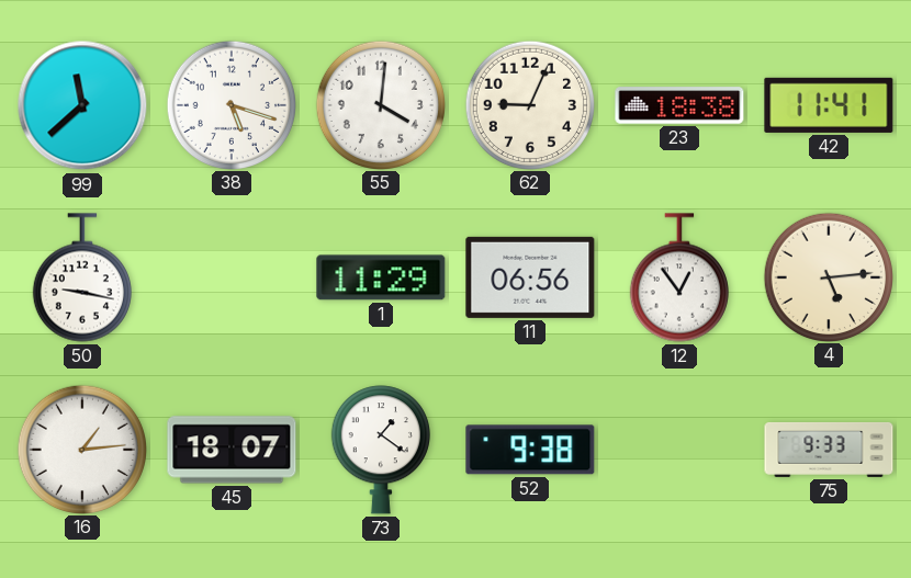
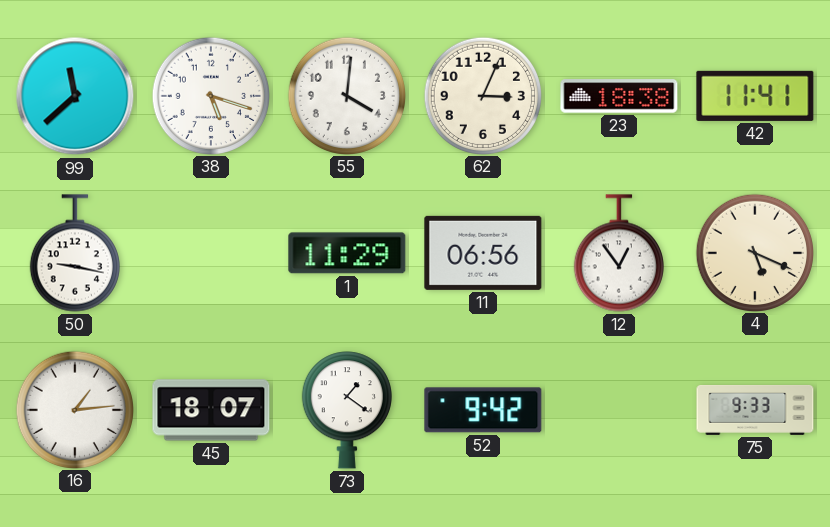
62: 9:04 -> 3:04
4: 5:14 -> 5:19
52: 9:38 -> 9:42
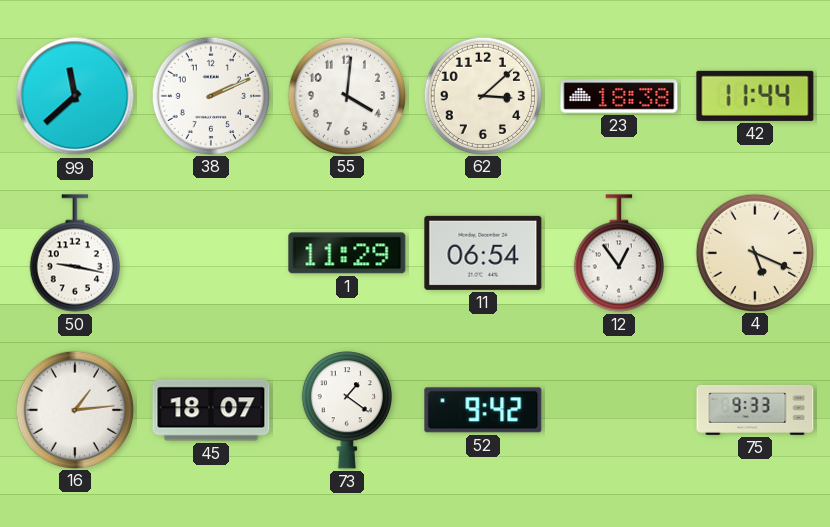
38: 5:18 -> 2:11
62: 3:04 -> 3:08
42: 11:41 -> 11:44
11: 06:56 -> 06:54
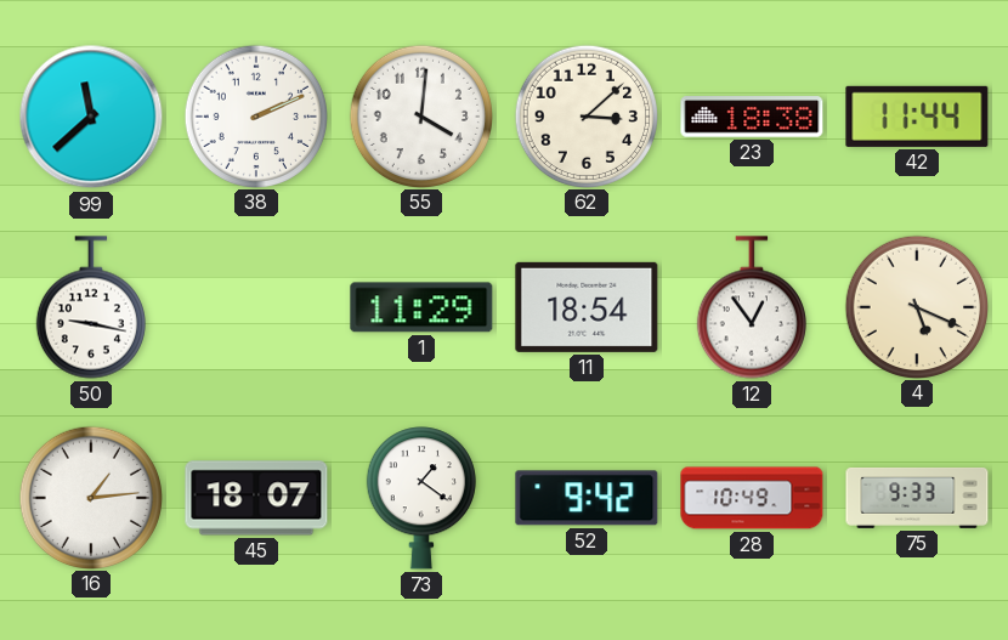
11: 06:54 -> 18:54
28: none -> 10:49
